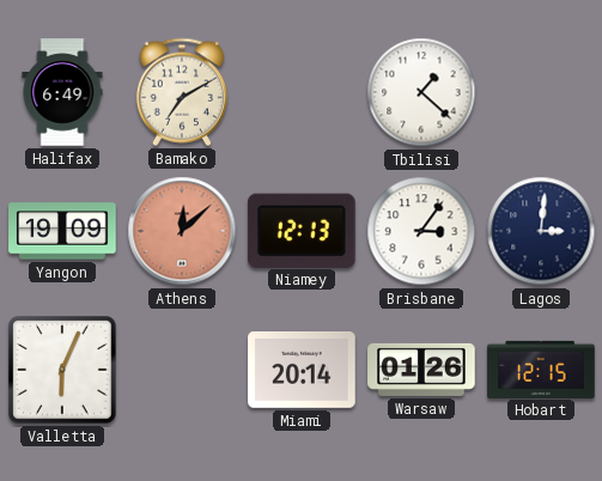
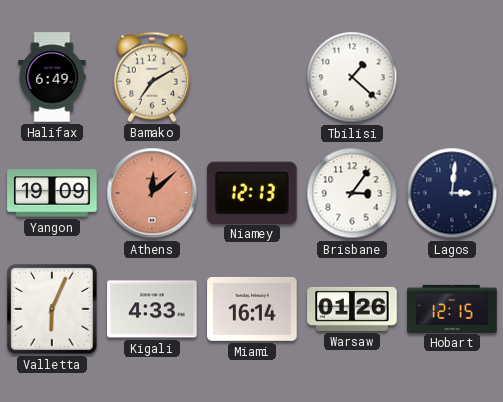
Kigali: none -> 4:33
Miami: 20:14 -> 16:14
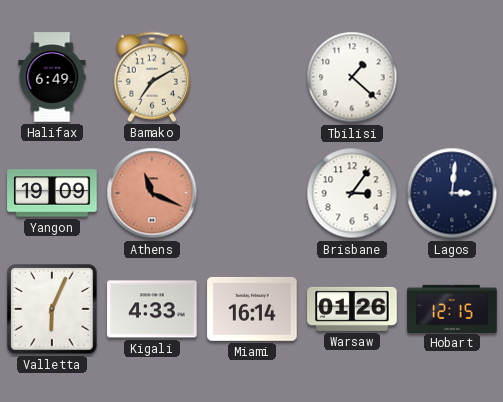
Athens: 12:08 -> 11:19
Niamey: 12:13 -> none
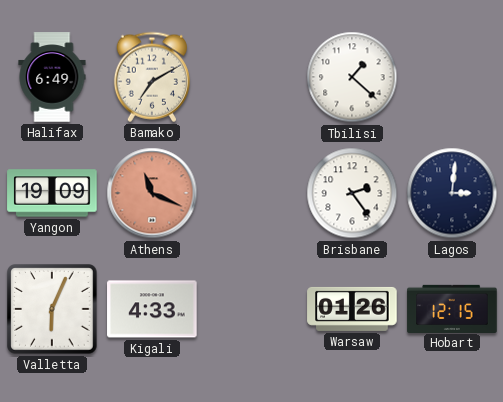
Brisbane: 3:06 -> 2:24
Miami: 16:14 -> none
